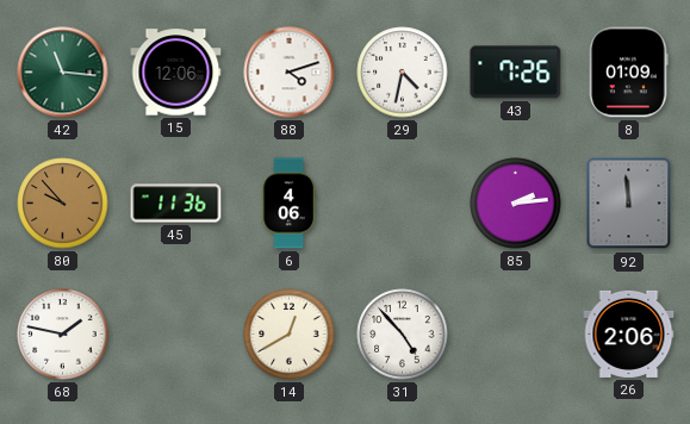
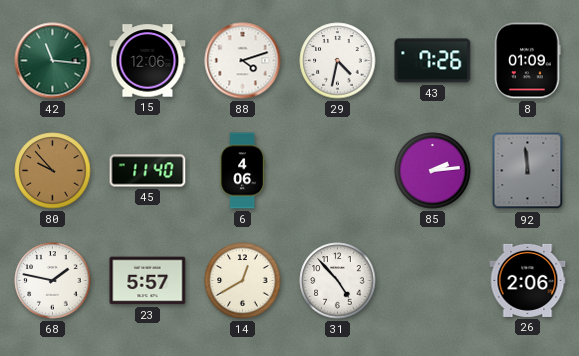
45: 11:36 -> 11:40
23: none -> 5:57
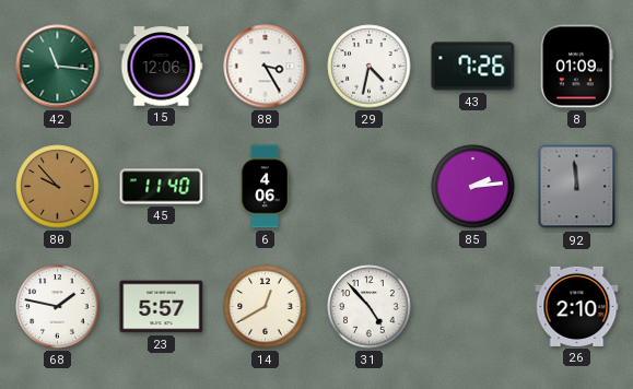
88: 4:12 -> 3:25
26: 2:06 -> 2:10
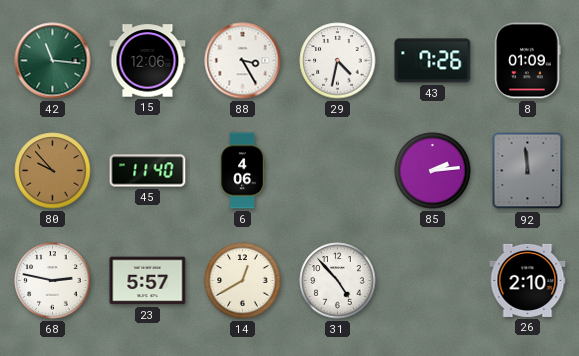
68: 1:47 -> 2:47
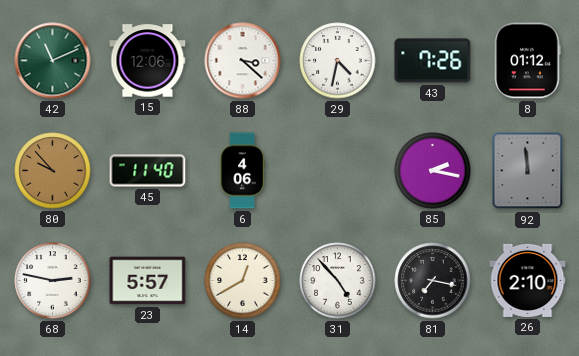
42: 11:16 -> 11:11
88: 3:25 -> 3:22
8: 01:09 -> 01:12
85: 2:14 -> 2:17
81: none -> 7:17
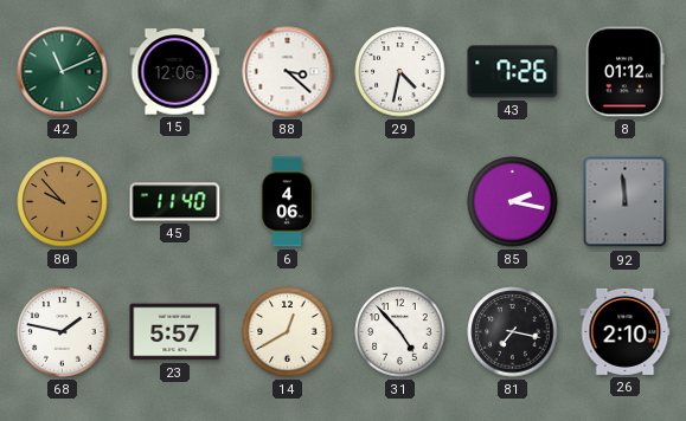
68: 2:47 -> 1:47
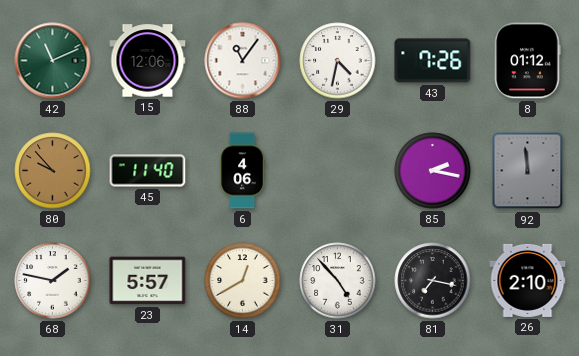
88: 3:22 -> 11:06
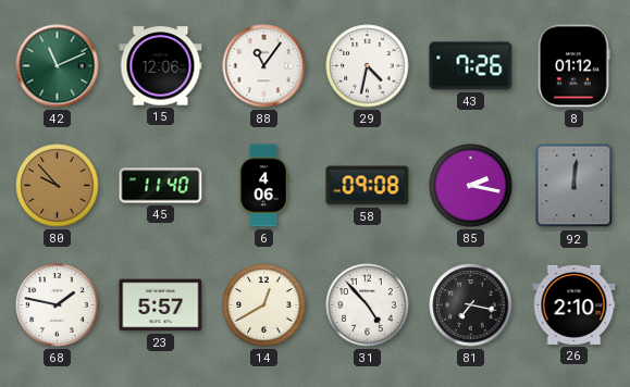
58: none -> 09:08
92: 11:59 -> 12:01
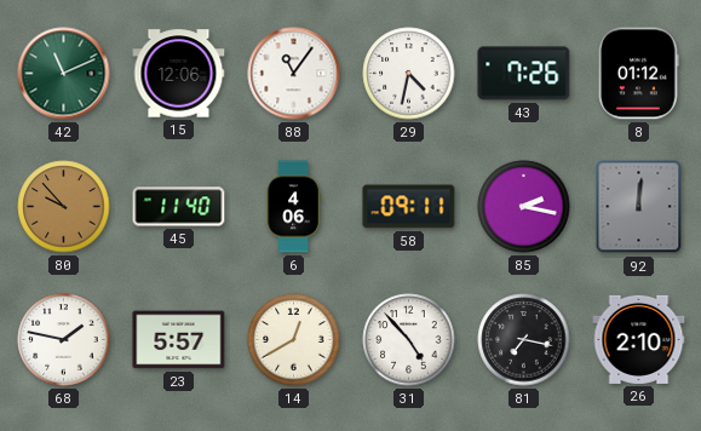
58: 09:08 -> 09:11
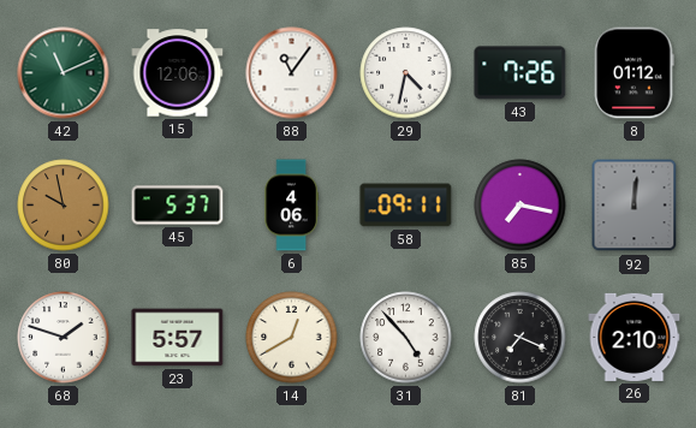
80: 9:53 -> 9:58
45: 11:40 -> 5:37
85: 2:17 -> 7:17
68: 1:47 -> 1:48
81: 7:17 -> 7:19
